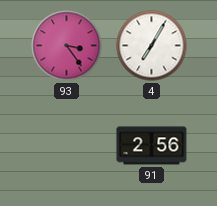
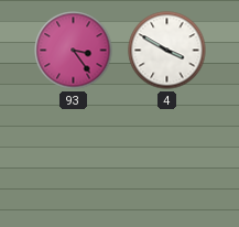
4: 7:05 -> 3:50
91: 2:56 -> none
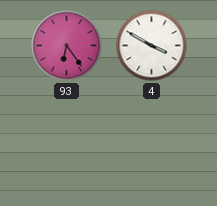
93: 3:24 -> 6:24
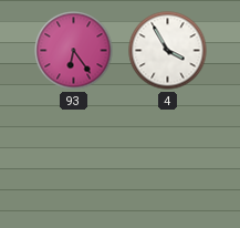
4: 3:50 -> 3:55
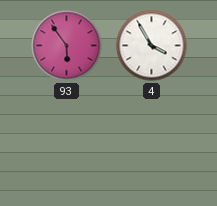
93: 6:24 -> 5:54
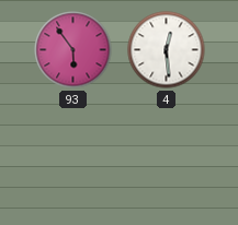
4: 3:55 -> 12:29
